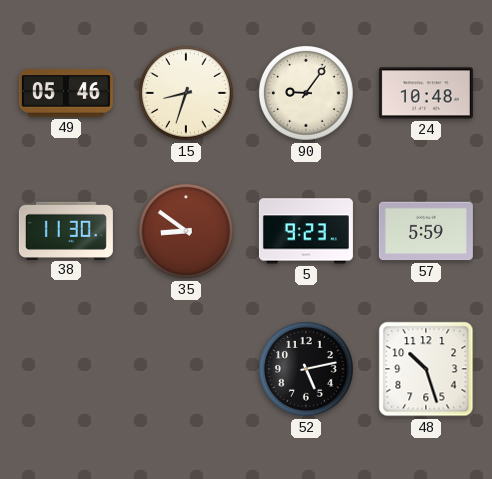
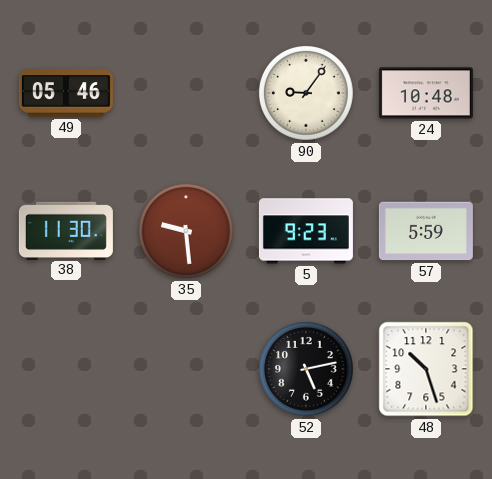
15: 8:33 -> none
35: 8:51 -> 9:29
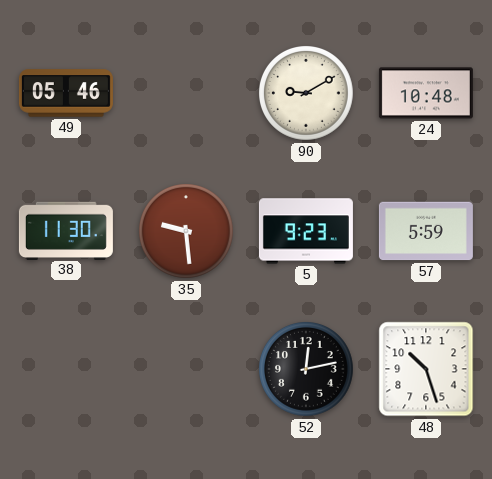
90: 9:06 -> 9:10
52: 5:13 -> 12:13
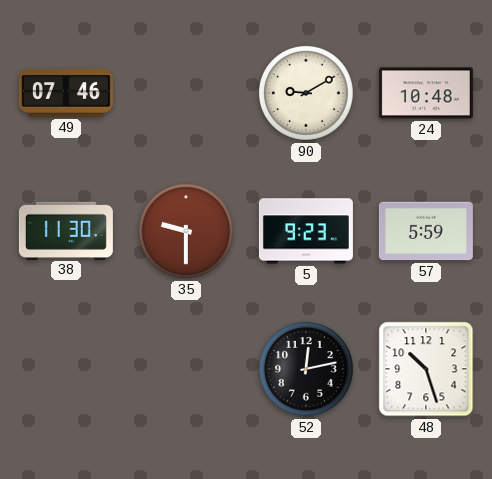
49: 05:46 -> 07:46
35: 9:29 -> 9:30
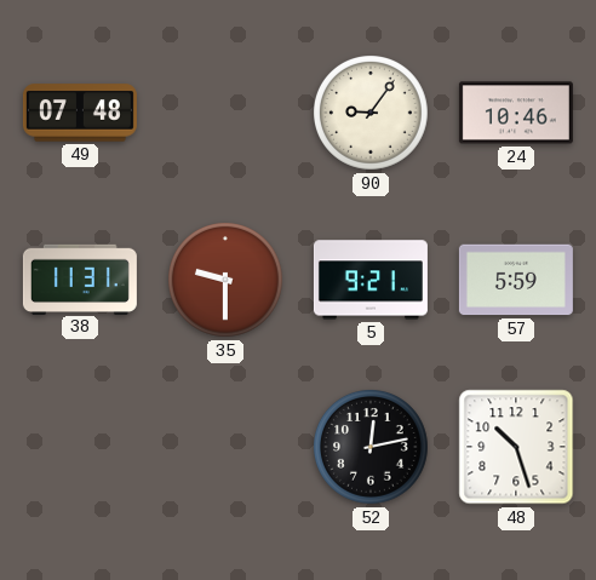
49: 07:46 -> 07:48
90: 9:10 -> 9:06
24: 10:48 -> 10:46
38: 11:30 -> 11:31
5: 9:23 -> 9:21
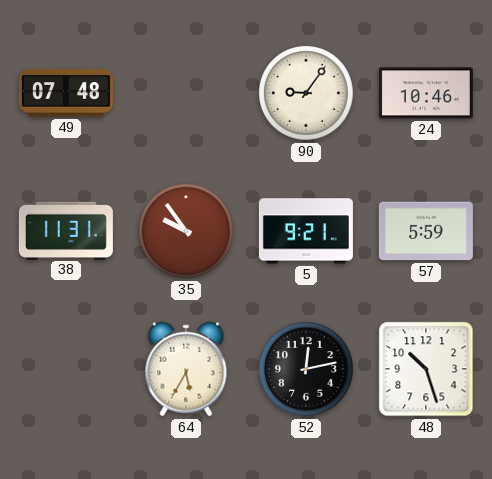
35: 9:30 -> 9:54
64: none -> 5:35
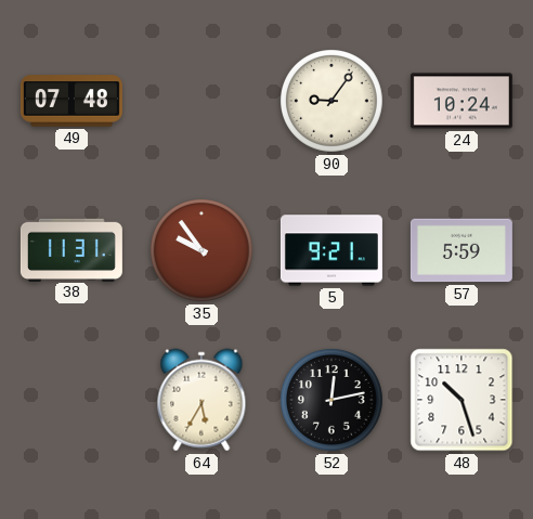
24: 10:46 -> 10:24
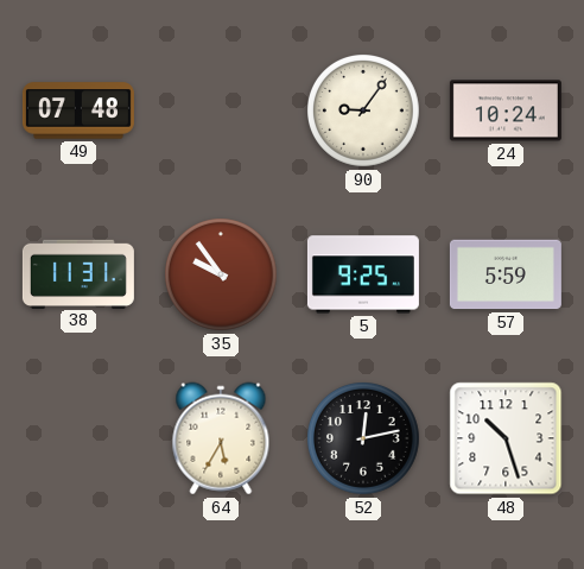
5: 9:21 -> 9:25
